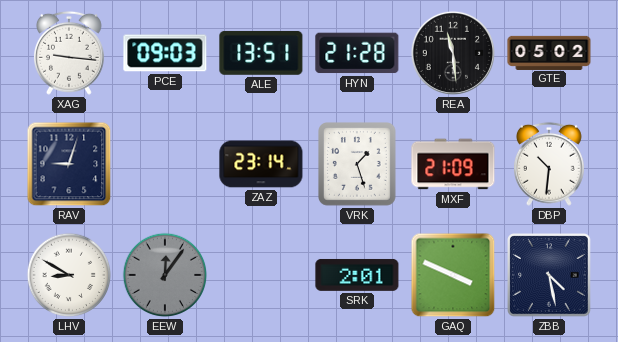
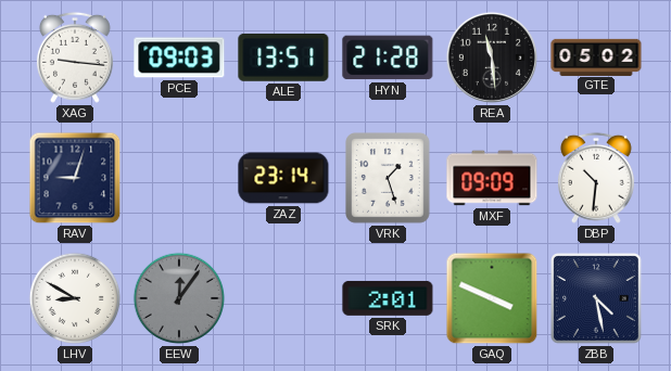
MXF: 21:09 -> 09:09
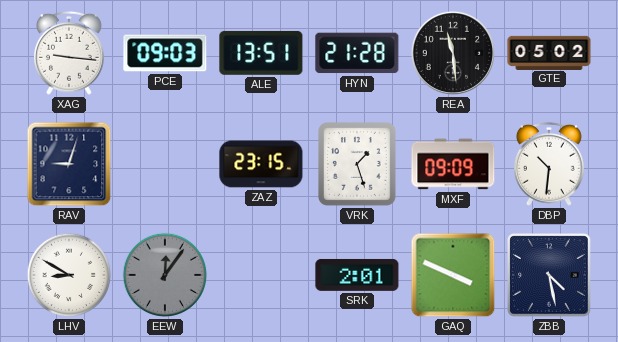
ZAZ: 23:14 -> 23:15
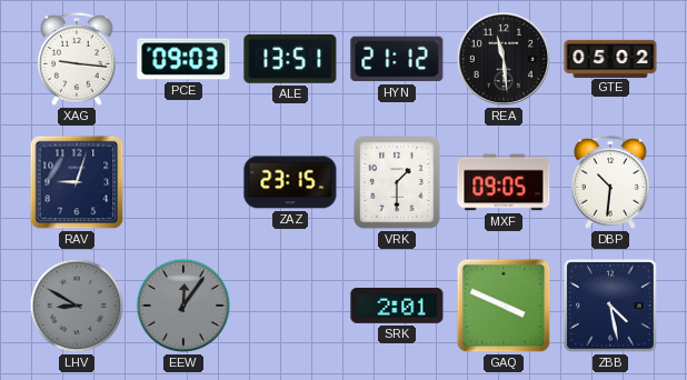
HYN: 21:28 -> 21:12
VRK: 1:27 -> 1:30
MXF: 09:09 -> 09:05
LHV dial: white -> grey
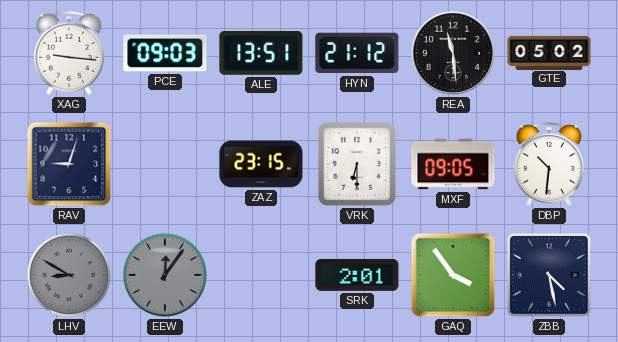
VRK: 1:30 -> 6:30
GAQ: 3:49 -> 3:54
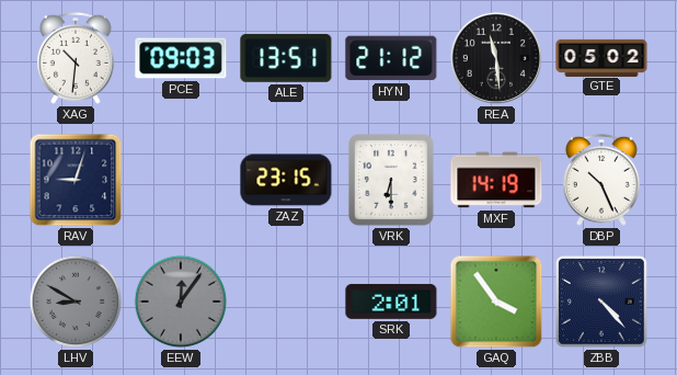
XAG: 9:16 -> 10:31
MXF: 09:05 -> 14:19
DBP: 10:31 -> 10:26
ZBB: 4:28 -> 4:23
